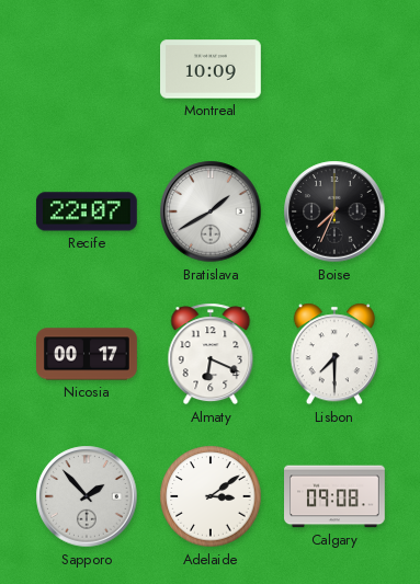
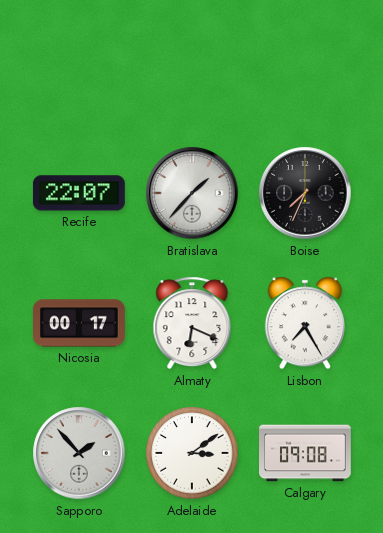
Montreal: 10:09 -> none
Bratislava: 1:40 -> 1:37
Lisbon: 7:30 -> 7:25
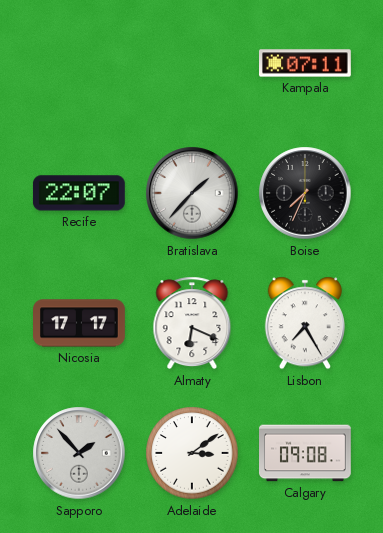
Kampala: none -> 07:11
Nicosia: 00:17 -> 17:17
